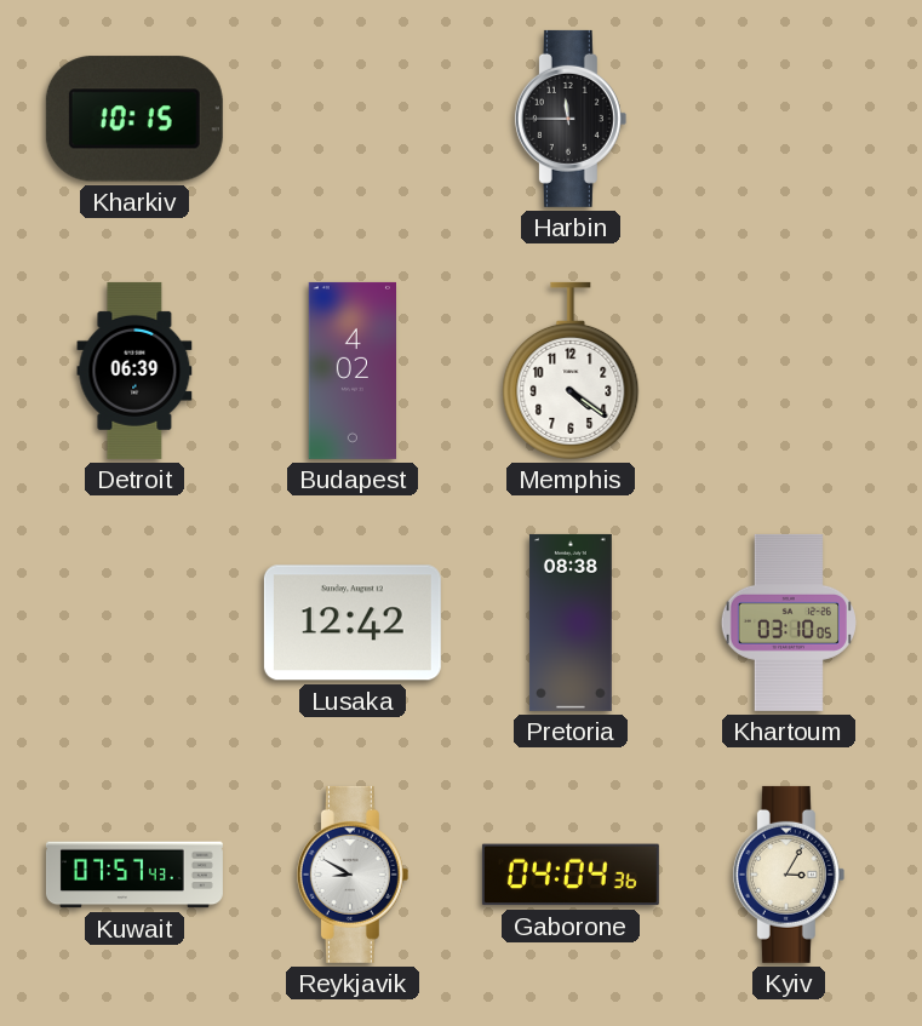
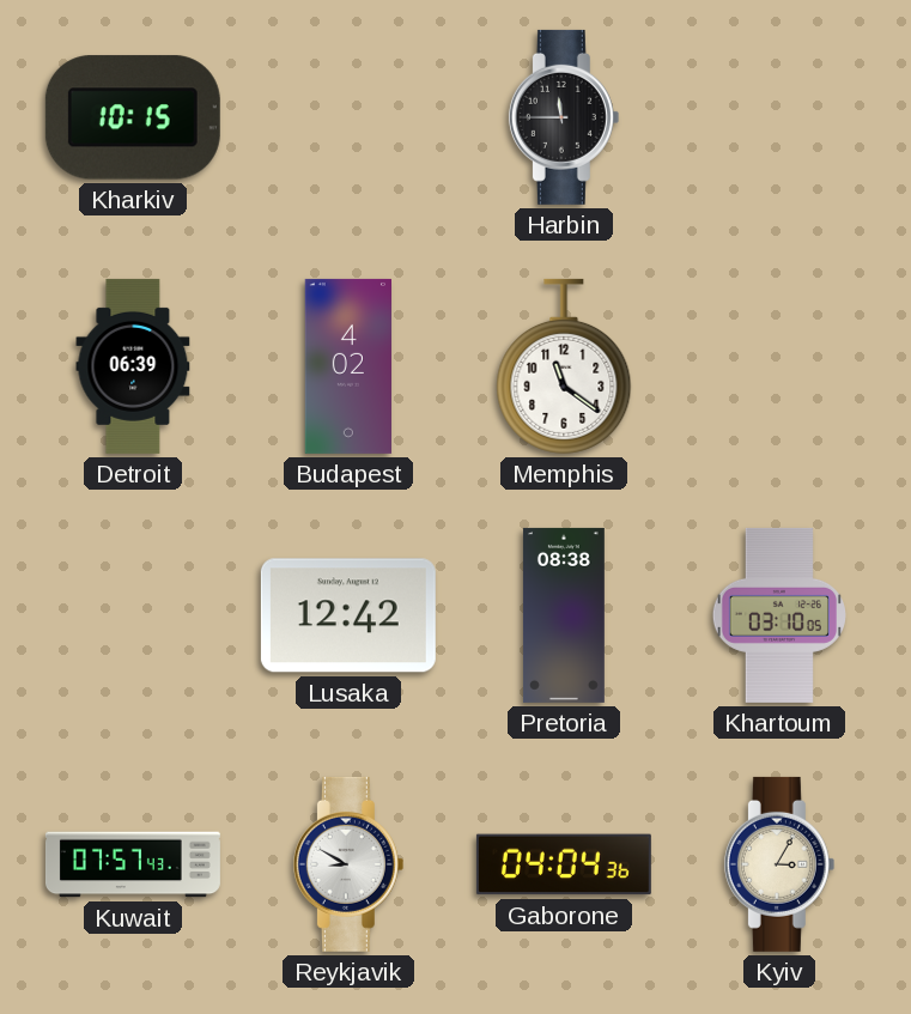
Memphis: 4:21 -> 11:21
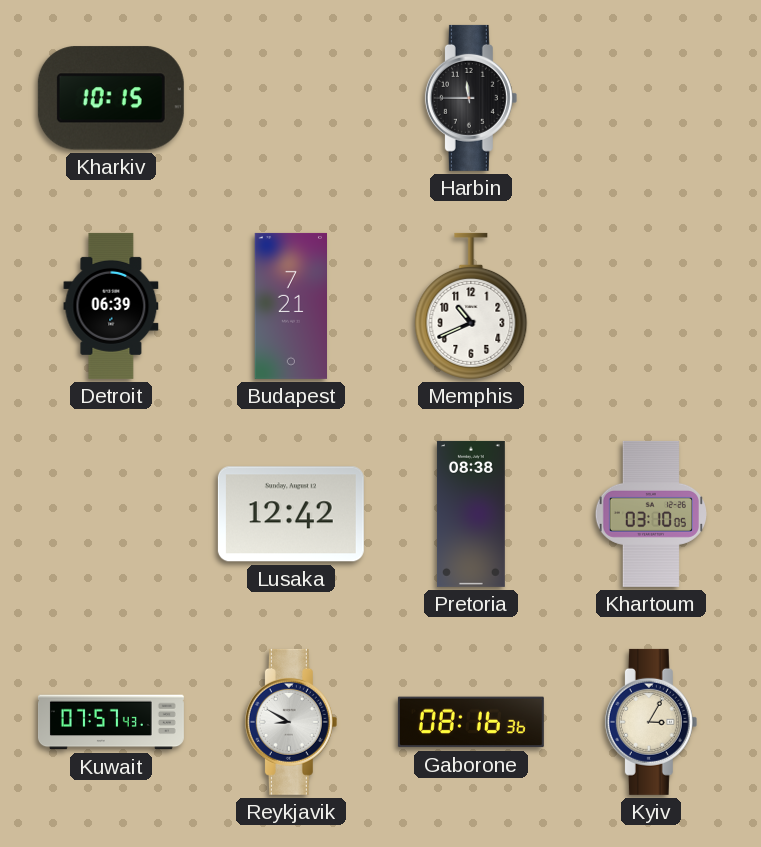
Budapest: 4:02 -> 7:21
Memphis: 11:21 -> 10:41
Gaborone: 04:04 -> 08:16
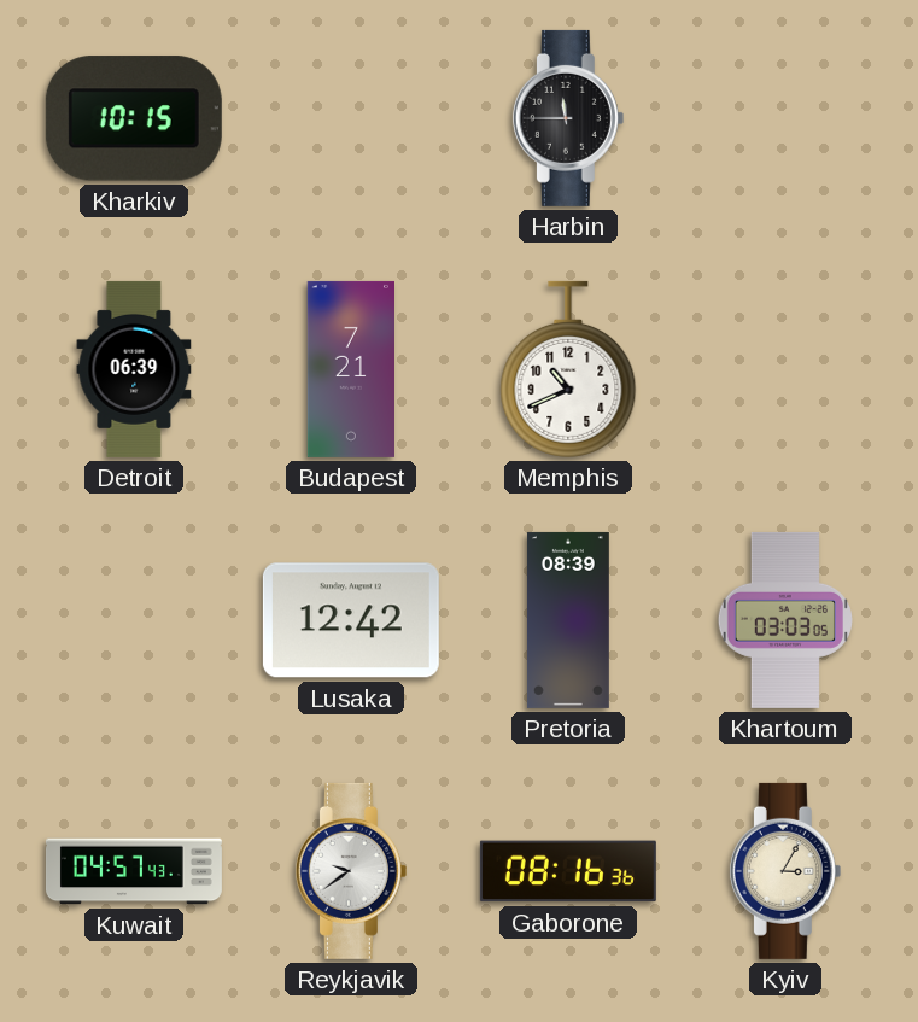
Pretoria: 08:38 -> 08:39
Khartoum: 03:10 -> 03:03
Kuwait: 07:57 -> 04:57
Reykjavik: 8:50 -> 9:39
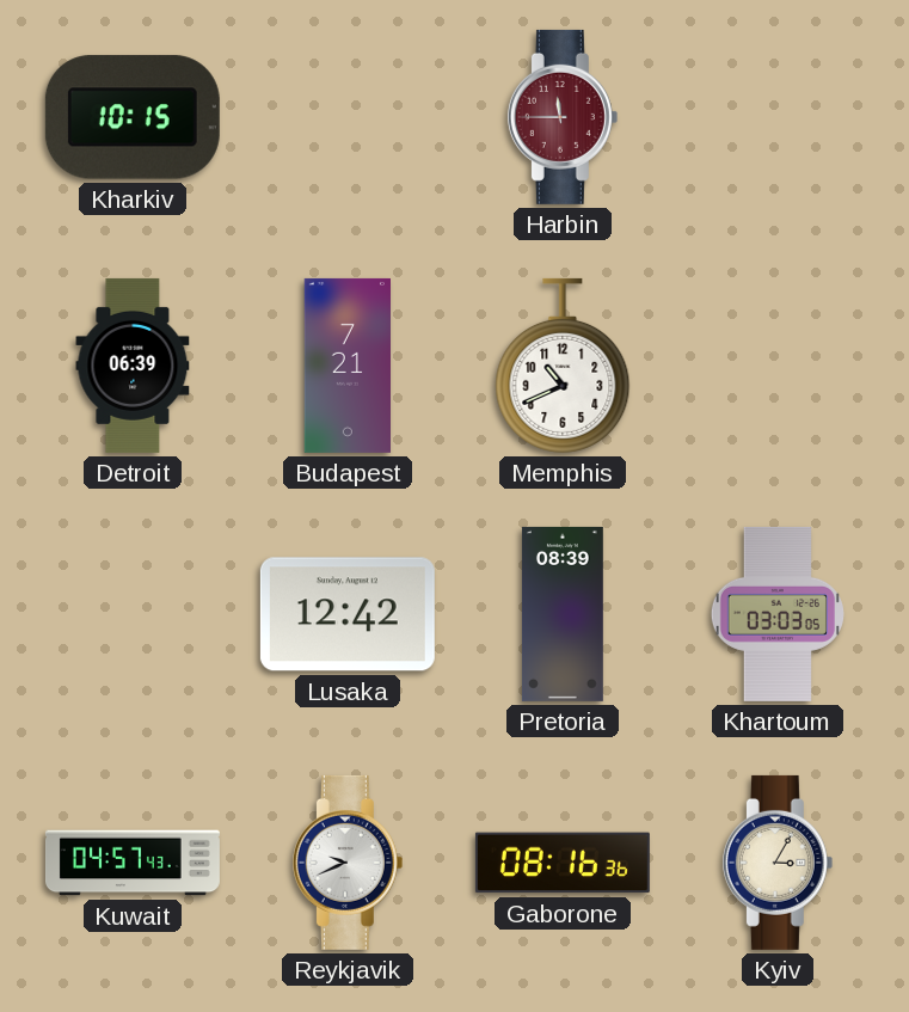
Harbin dial: black -> burgundy
Reykjavik: 9:39 -> 9:41
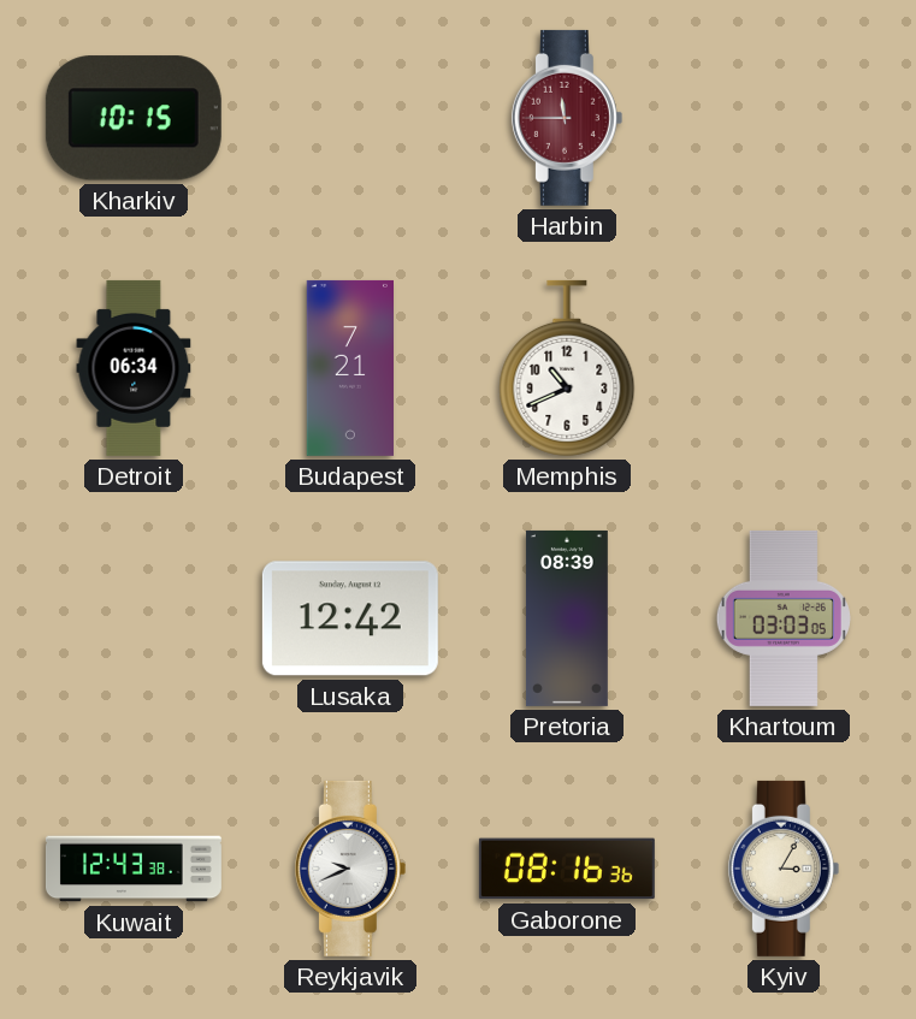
Detroit: 06:39 -> 06:34
Kuwait: 04:57 -> 12:43
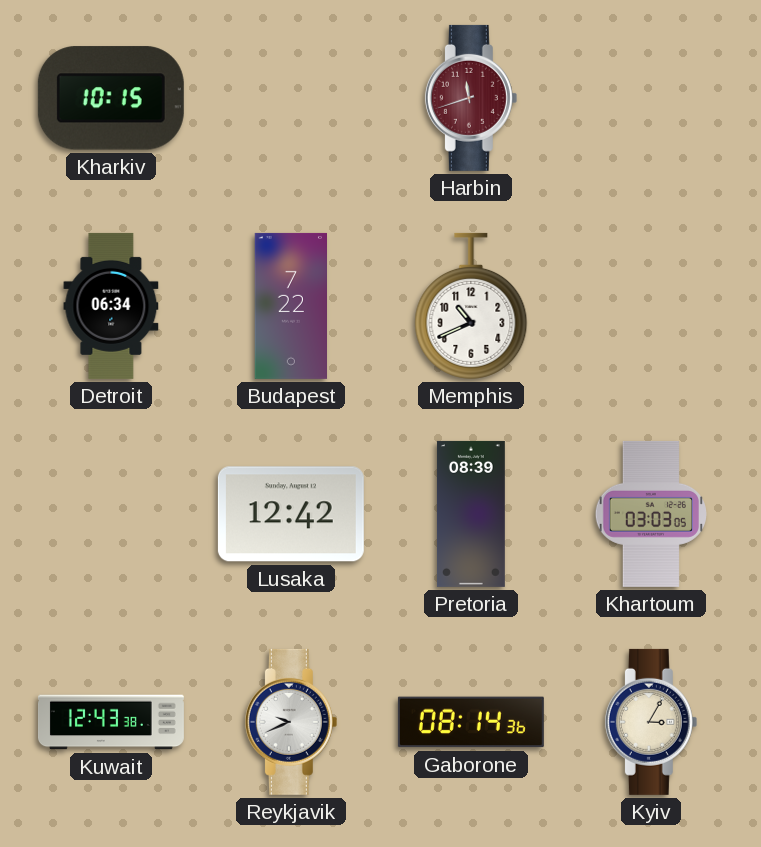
Harbin: 11:45 -> 11:42
Budapest: 7:21 -> 7:22
Gaborone: 08:16 -> 08:14
